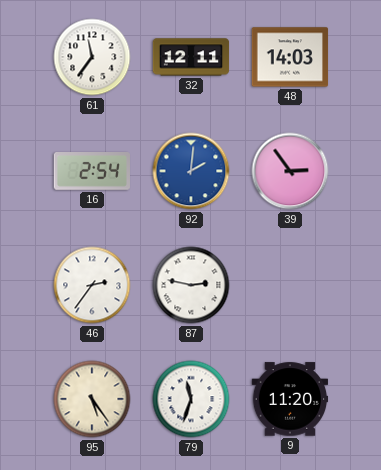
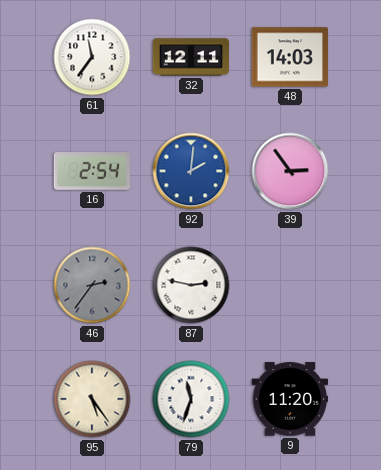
46 dial: white -> grey
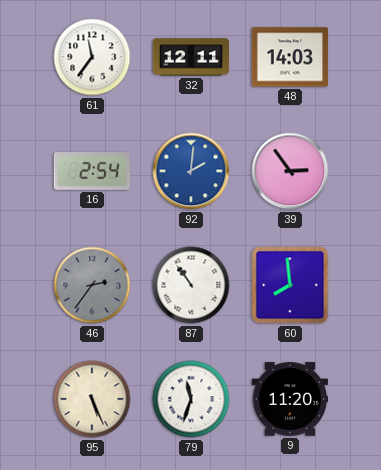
87: 2:47 -> 10:54
60: none -> 7:59
95: 5:24 -> 5:26
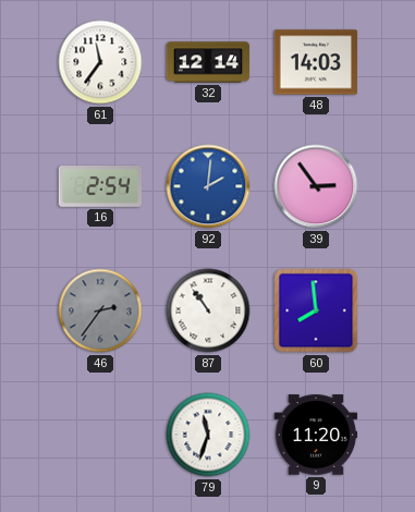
32: 12:11 -> 12:14
95: 5:26 -> none
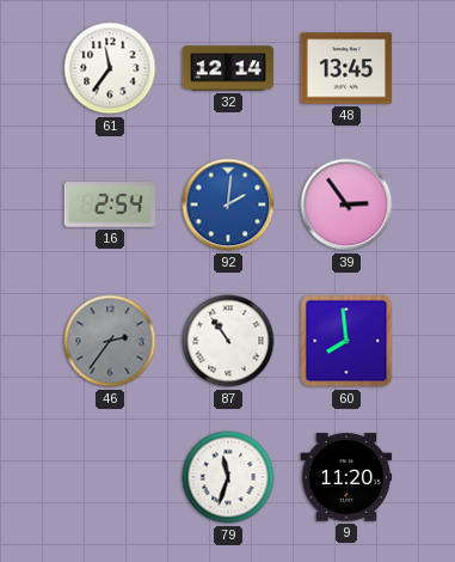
48: 14:03 -> 13:45
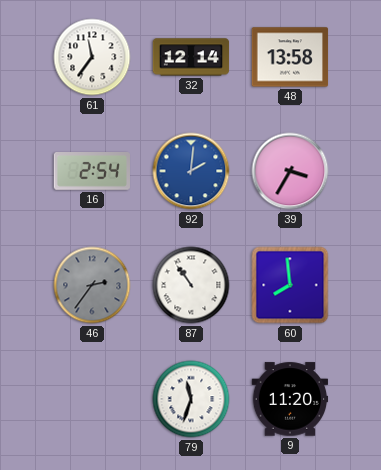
48: 13:45 -> 13:58
39: 2:54 -> 3:35
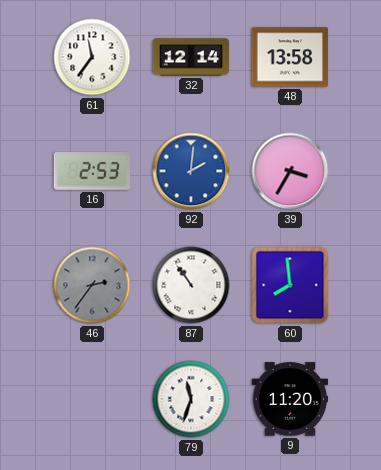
16: 2:54 -> 2:53
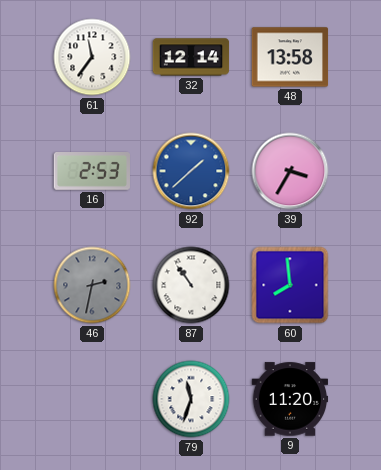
92: 2:01 -> 1:38
46: 2:36 -> 2:32
